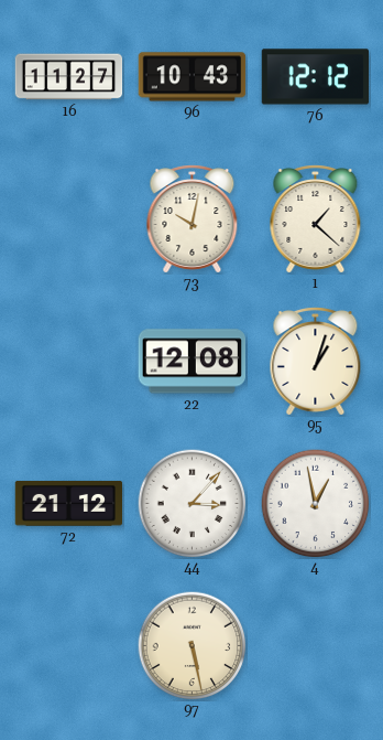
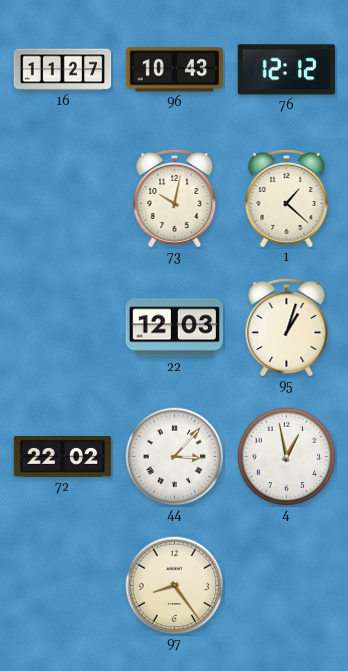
22: 12:08 -> 12:03
72: 21:12 -> 22:02
97: 5:28 -> 8:24
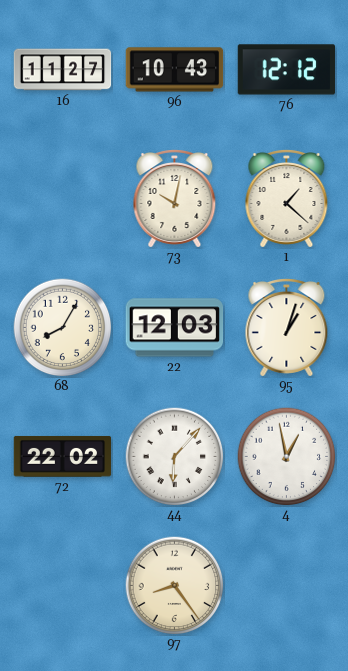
68: none -> 8:05
44: 3:07 -> 6:07
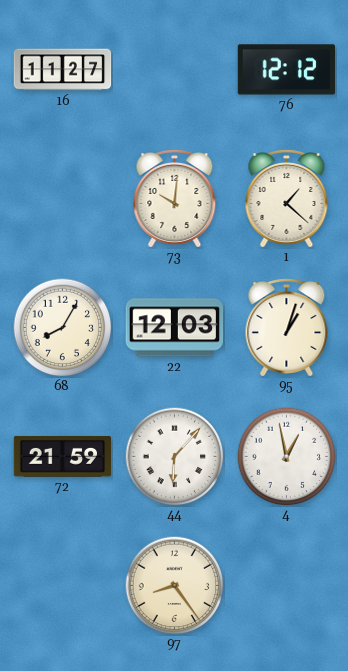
96: 10:43 -> none
73: 10:02 -> 10:01
72: 22:02 -> 21:59
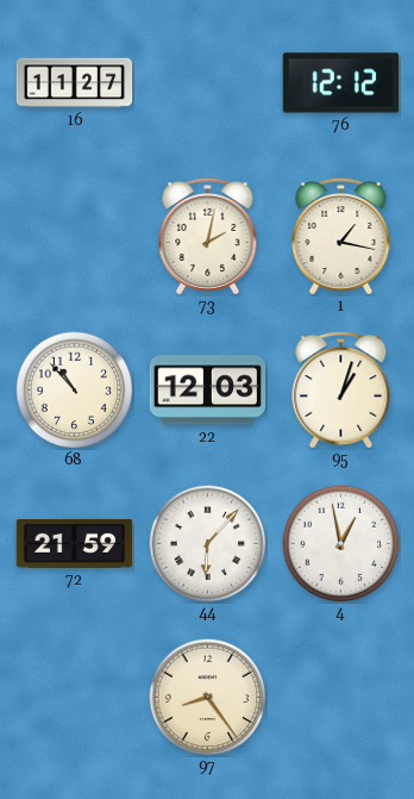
73: 10:01 -> 2:02
1: 1:22 -> 1:17
68: 8:05 -> 10:53
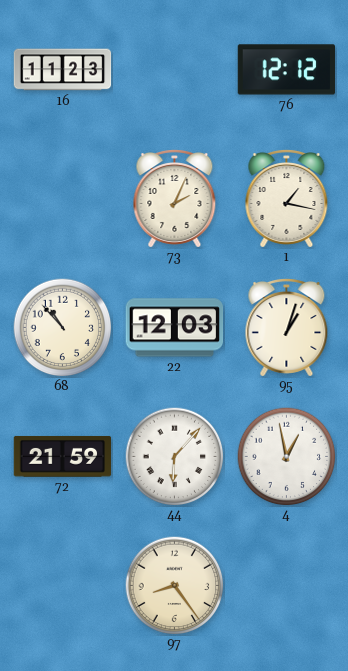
16: 11:27 -> 11:23
73: 2:02 -> 2:04
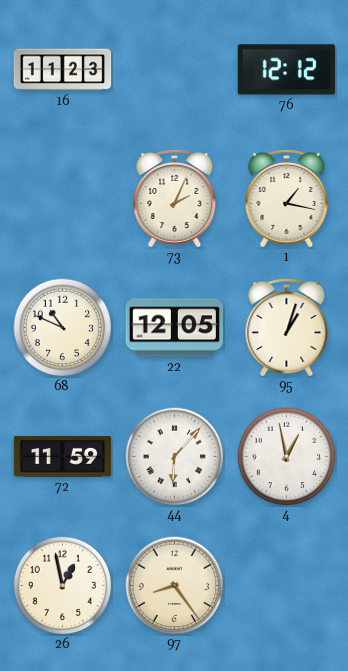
68: 10:53 -> 10:49
22: 12:03 -> 12:05
72: 21:59 -> 11:59
26: none -> 12:58
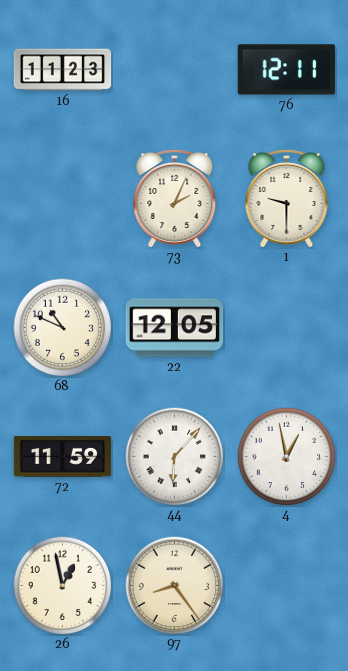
76: 12:12 -> 12:11
1: 1:17 -> 9:30
95: 1:03 -> none
